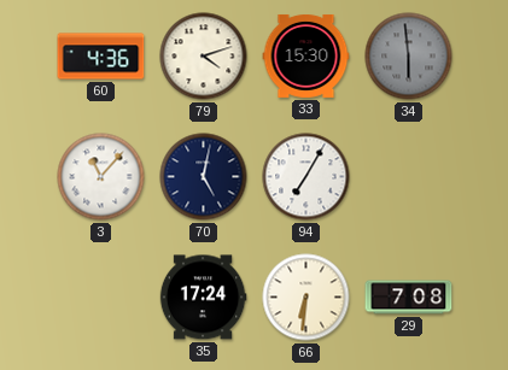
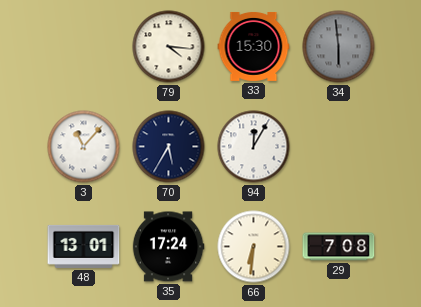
60: 4:36 -> none
79: 4:12 -> 4:16
70: 5:02 -> 5:35
94: 7:05 -> 12:05
48: none -> 13:01
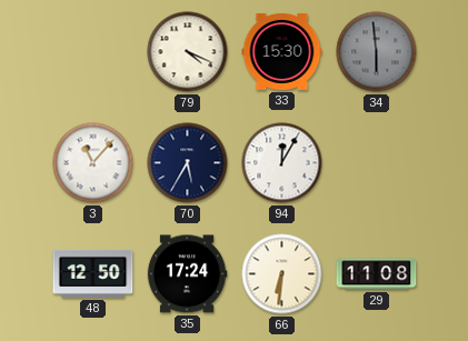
79: 4:16 -> 4:19
48: 13:01 -> 12:50
29: 7:08 -> 11:08
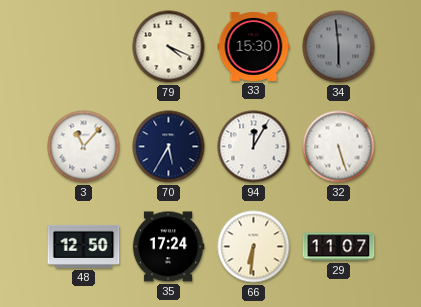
32: none -> 5:27
29: 11:08 -> 11:07
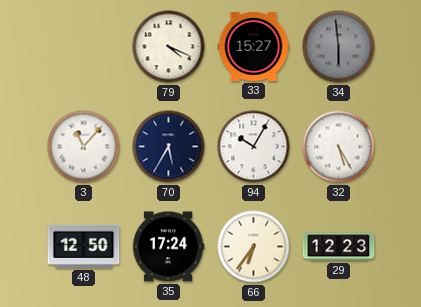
33: 15:30 -> 15:27
94: 12:05 -> 10:05
32: 5:27 -> 5:25
66: 6:31 -> 6:36
29: 11:07 -> 12:23
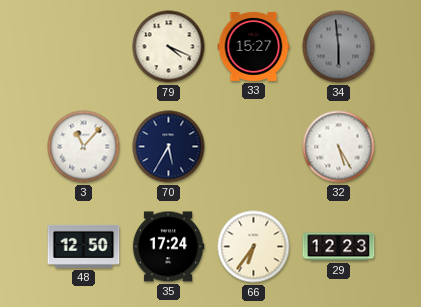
94: 10:05 -> none
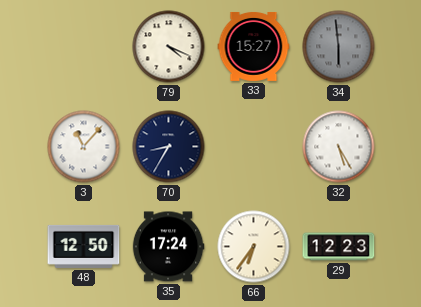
70: 5:35 -> 8:35
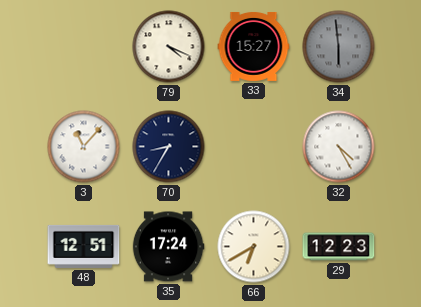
32: 5:25 -> 4:25
48: 12:50 -> 12:51
66: 6:36 -> 6:40
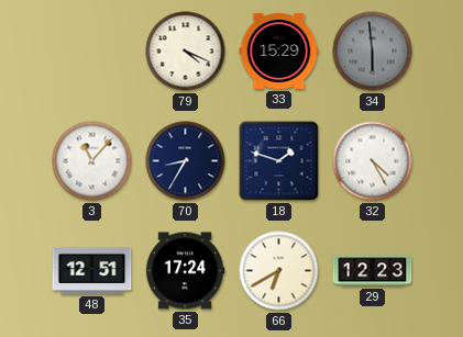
33: 15:27 -> 15:29
18: none -> 1:48
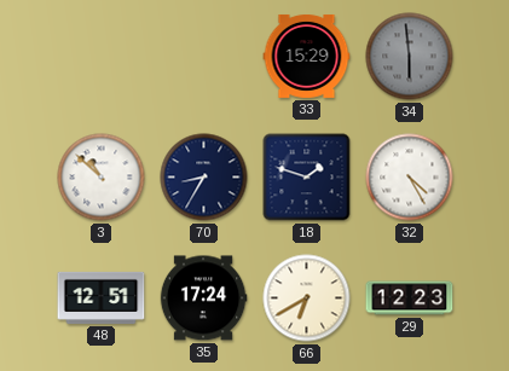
79: 4:19 -> none
3: 11:07 -> 10:52
